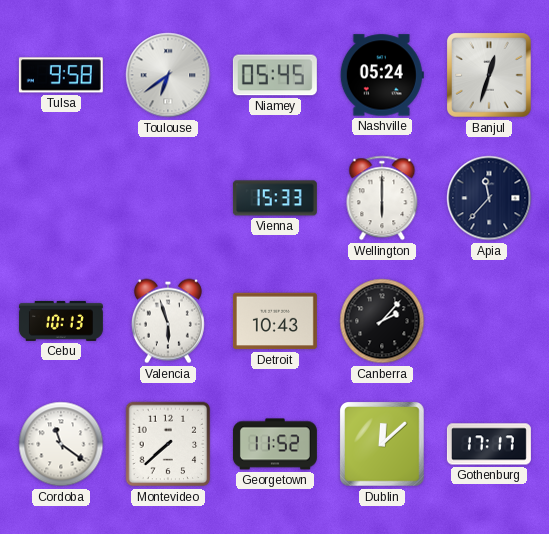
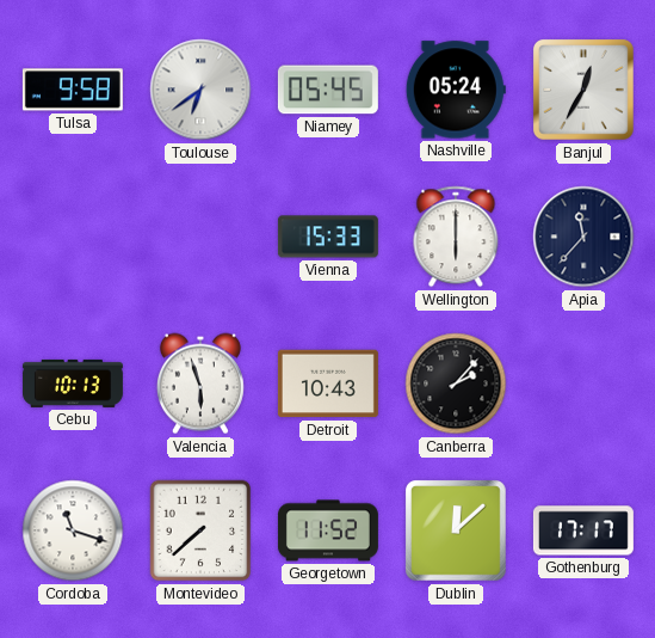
Banjul: 12:33 -> 12:35
Cordoba: 11:21 -> 11:18
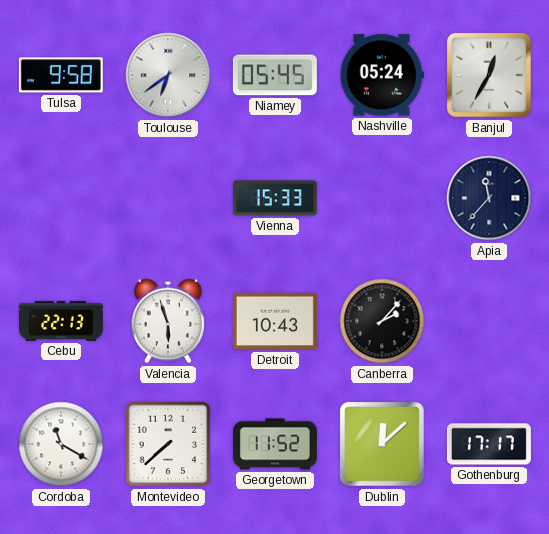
Wellington: 6:00 -> none
Cebu: 10:13 -> 22:13
Cordoba: 11:18 -> 11:20
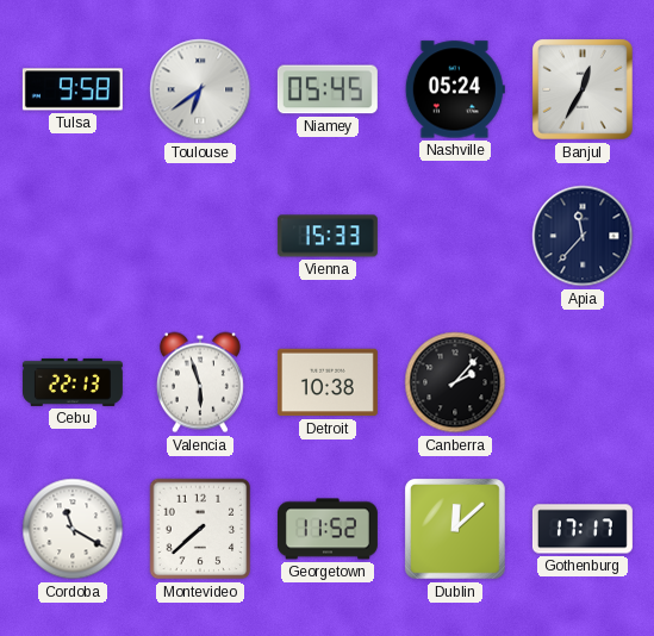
Detroit: 10:43 -> 10:38
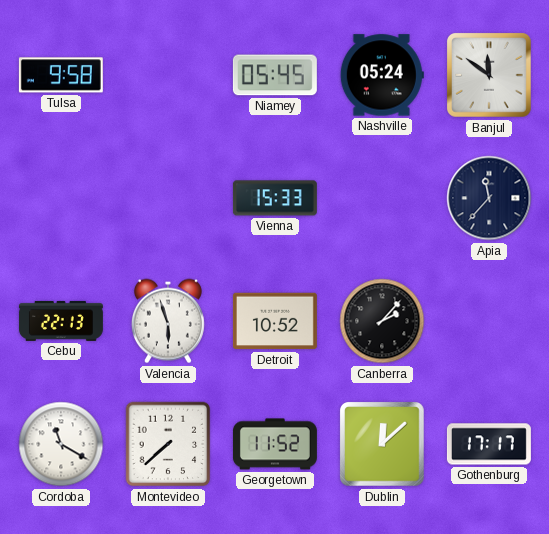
Toulouse: 6:39 -> none
Banjul: 12:35 -> 11:51
Detroit: 10:38 -> 10:52
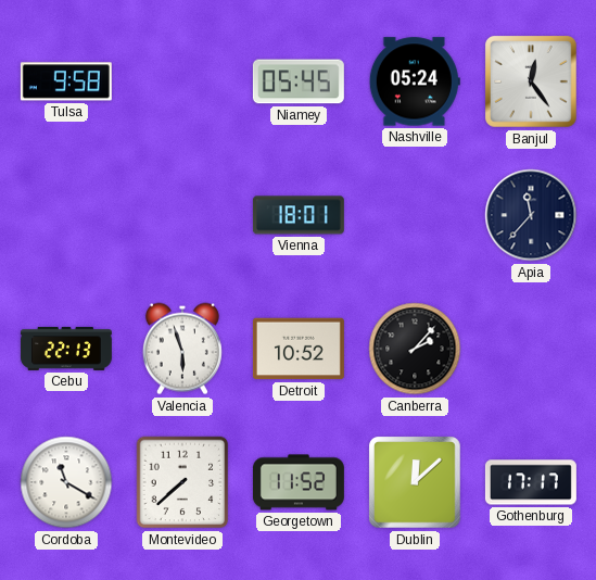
Banjul: 11:51 -> 12:24
Vienna: 15:33 -> 18:01
